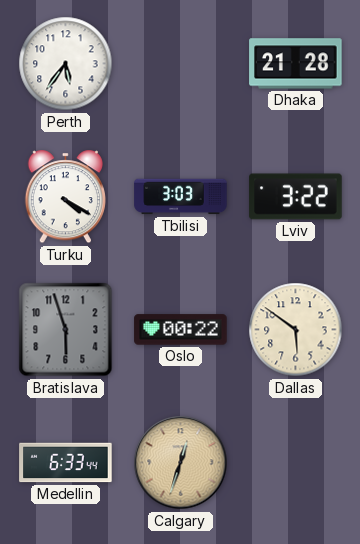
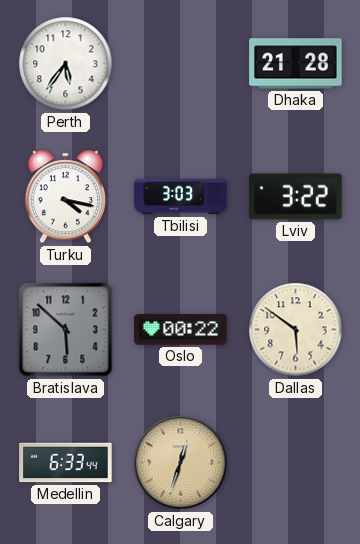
Turku: 4:20 -> 4:17
Bratislava: 5:57 -> 5:52
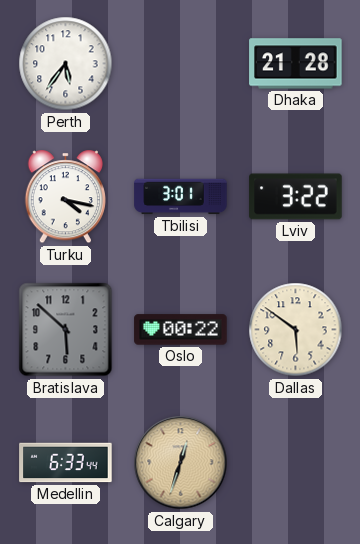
Tbilisi: 3:03 -> 3:01
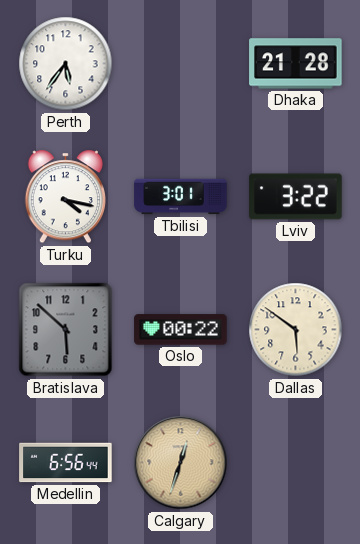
Medellin: 6:33 -> 6:56
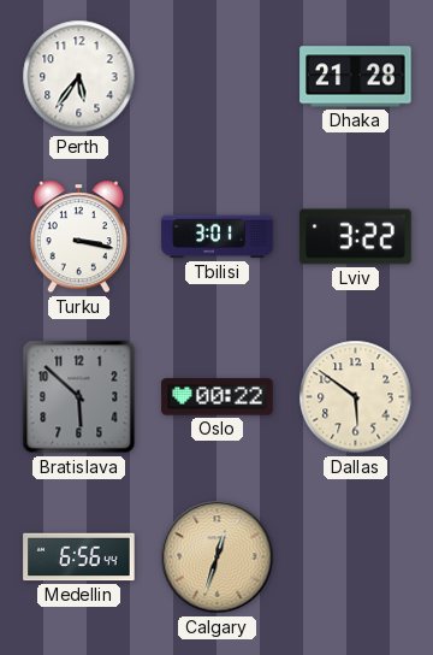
Turku: 4:17 -> 3:17
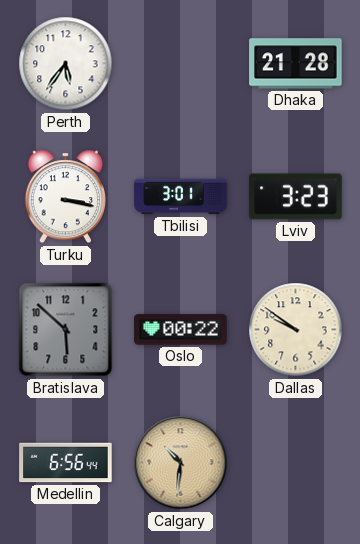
Lviv: 3:22 -> 3:23
Dallas: 5:51 -> 9:51
Calgary: 12:33 -> 10:31
